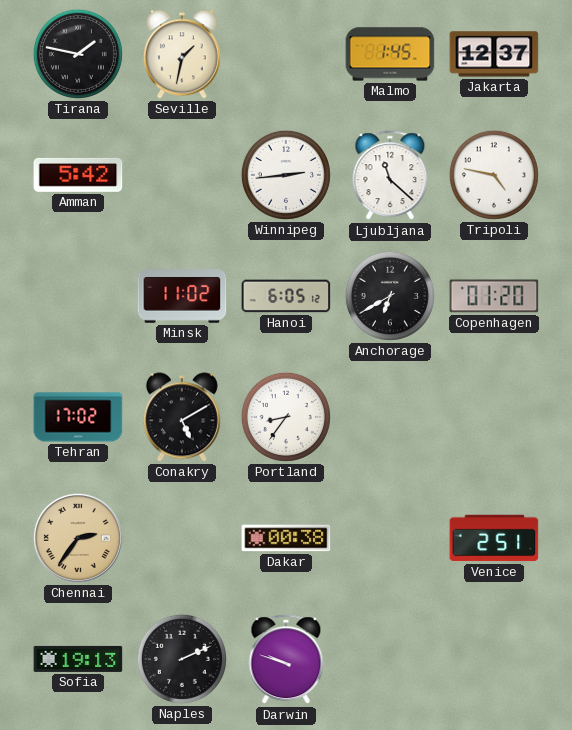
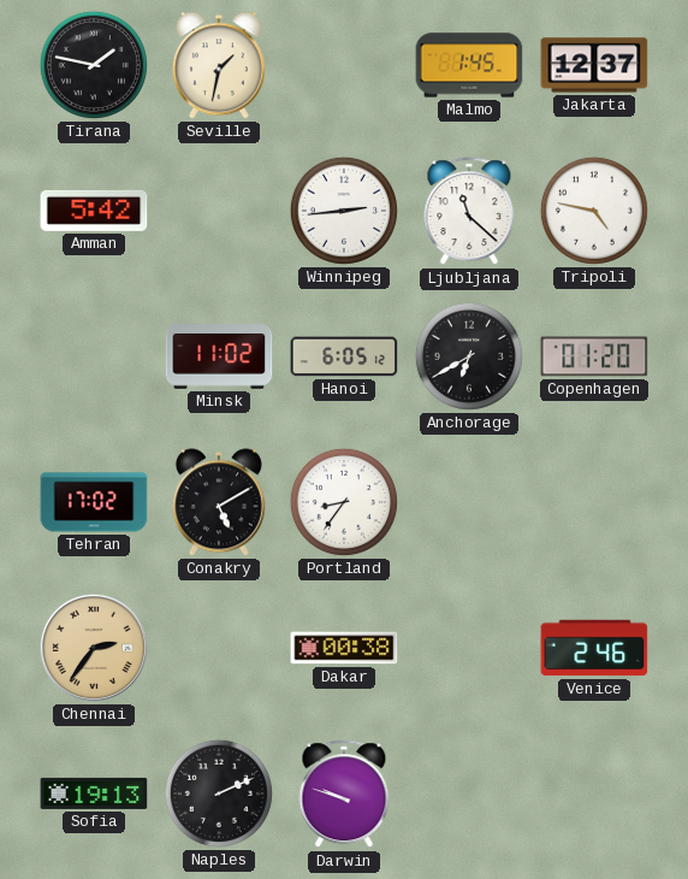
Venice: 2:51 -> 2:46
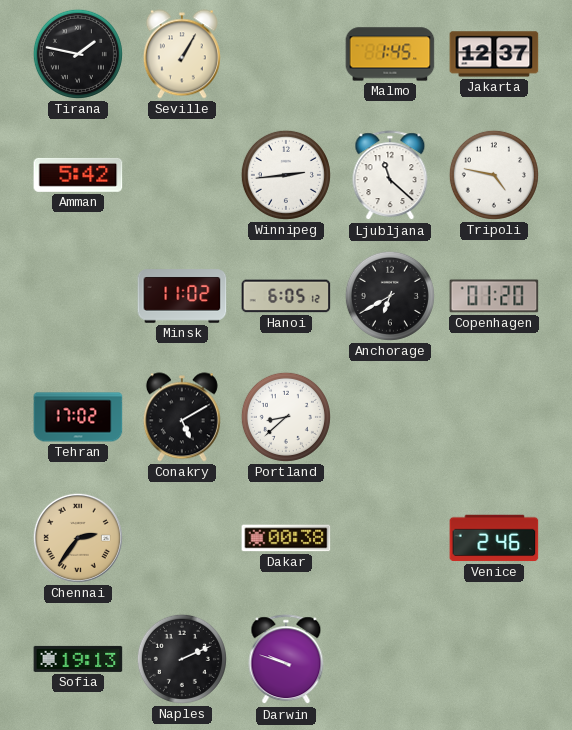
Seville: 1:32 -> 1:05
Portland: 8:36 -> 8:38
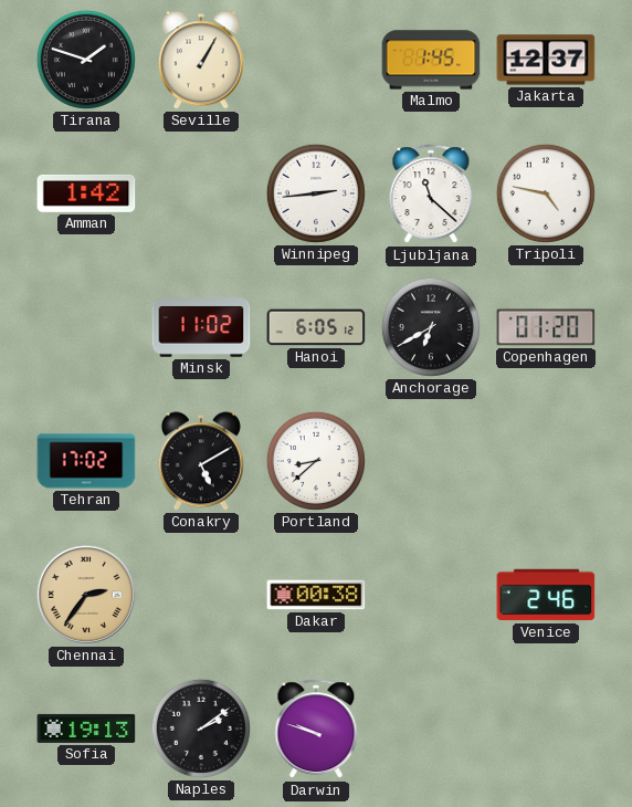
Tirana: 1:47 -> 1:48
Amman: 5:42 -> 1:42
Naples: 2:11 -> 2:09
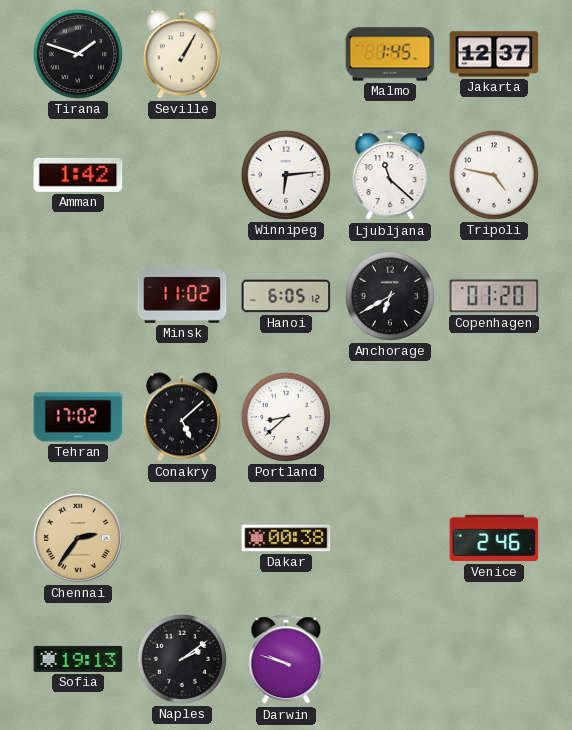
Winnipeg: 2:44 -> 6:14
Conakry: 5:10 -> 5:08
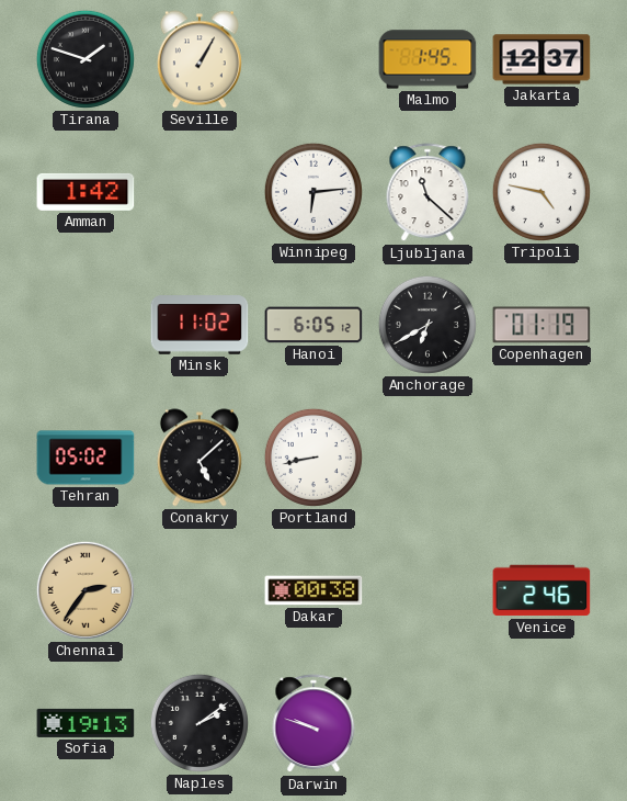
Copenhagen: 01:20 -> 01:19
Tehran: 17:02 -> 05:02
Portland: 8:38 -> 8:43
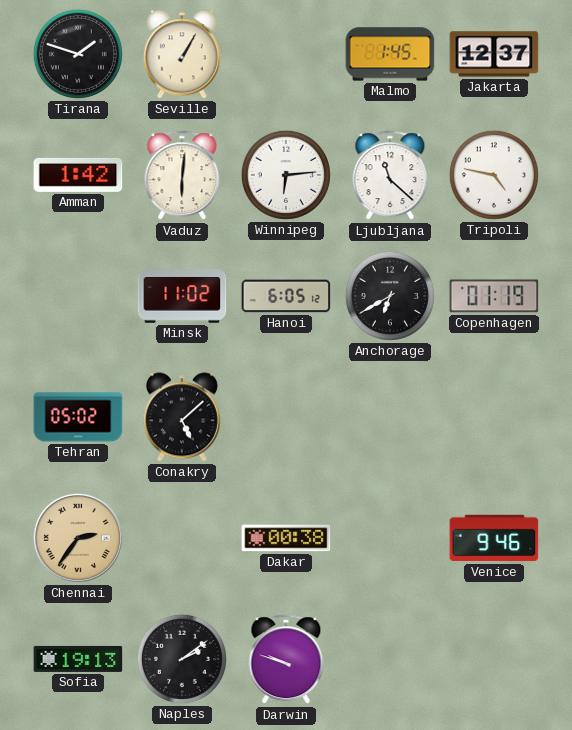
Vaduz: none -> 6:01
Portland: 8:43 -> none
Venice: 2:46 -> 9:46
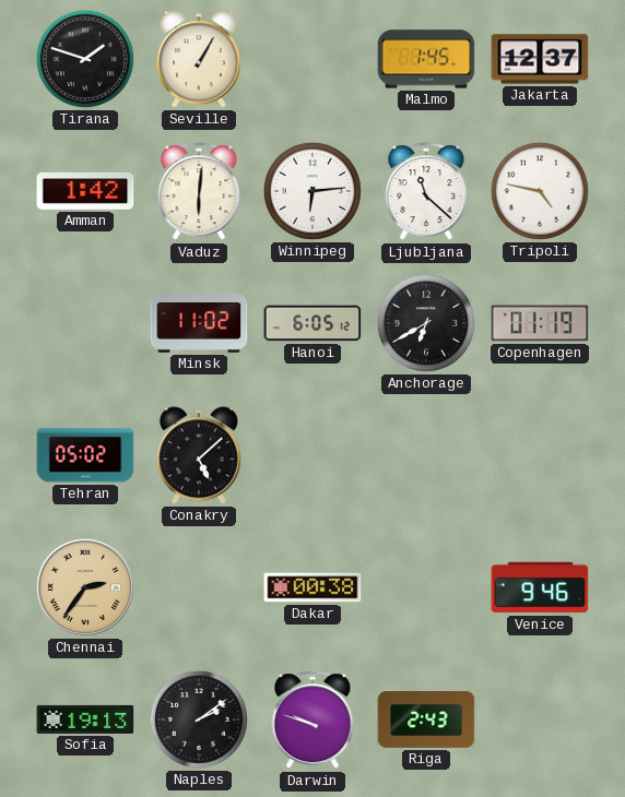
Riga: none -> 2:43
